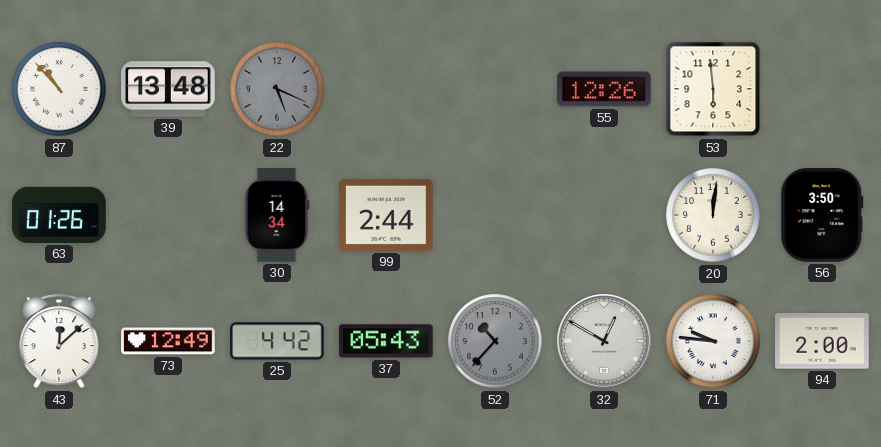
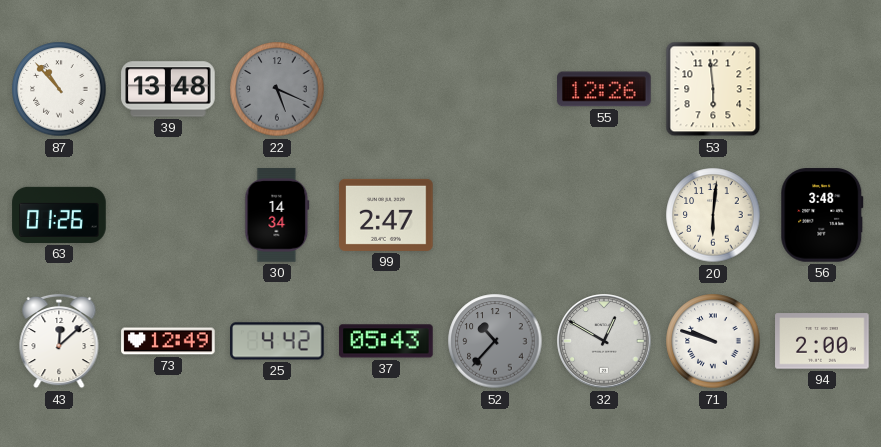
99: 2:44 -> 2:47
20: 12:01 -> 6:01
56: 3:50 -> 3:48
71: 9:46 -> 9:48
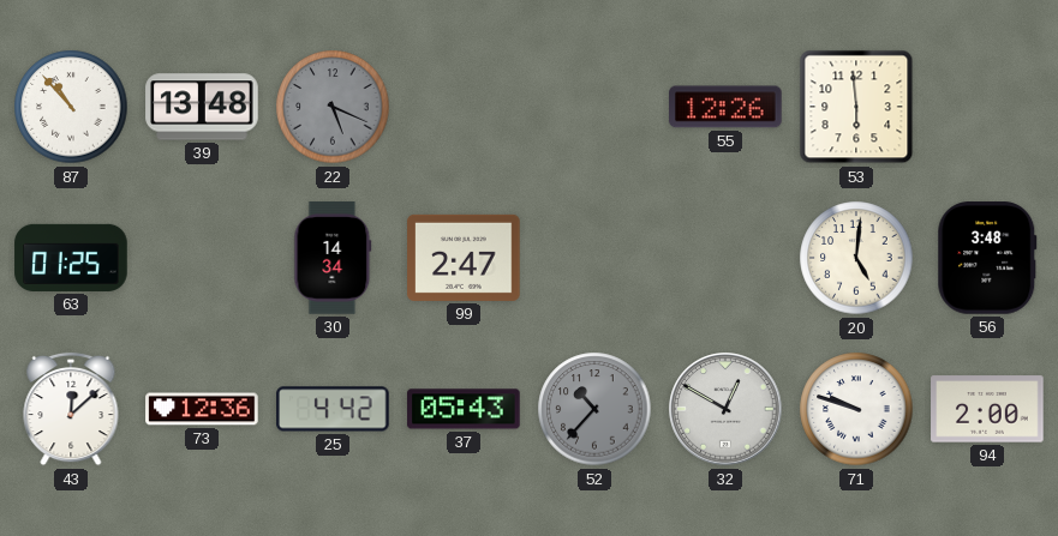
63: 01:26 -> 01:25
20: 6:01 -> 5:01
73: 12:49 -> 12:36
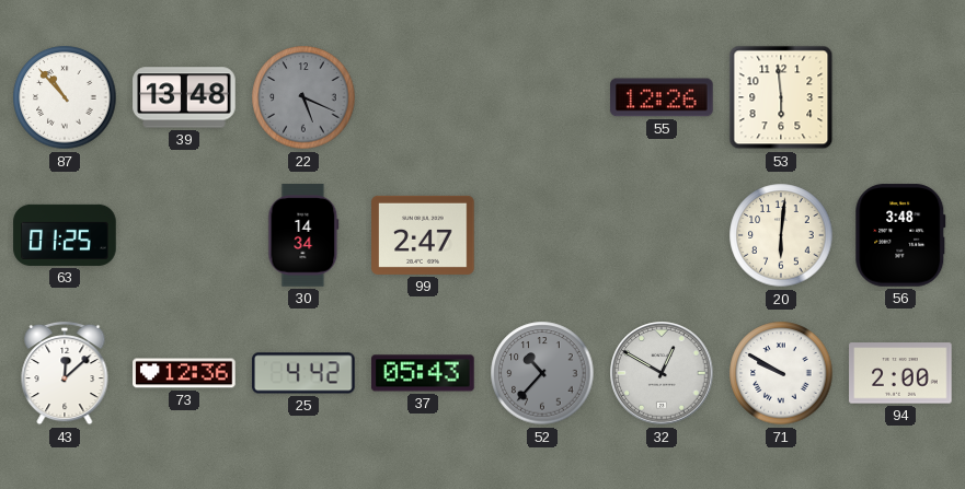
20: 5:01 -> 6:01
71: 9:48 -> 9:50
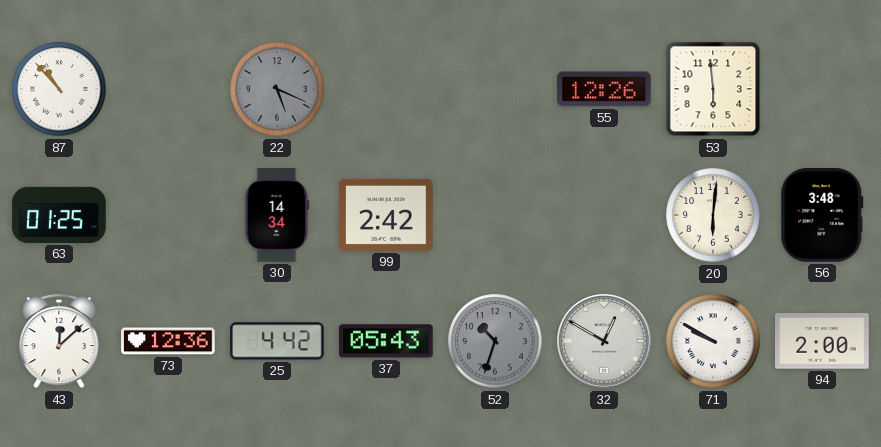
39: 13:48 -> none
99: 2:47 -> 2:42
52: 10:37 -> 10:33
